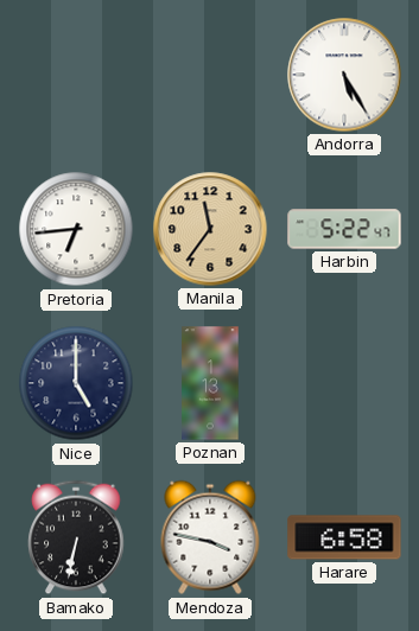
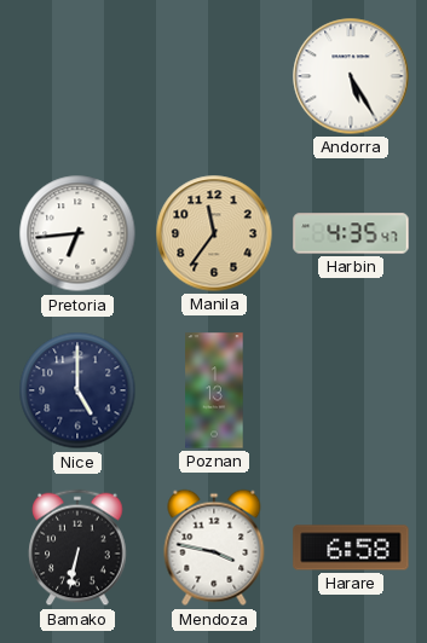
Harbin: 5:22 -> 4:35
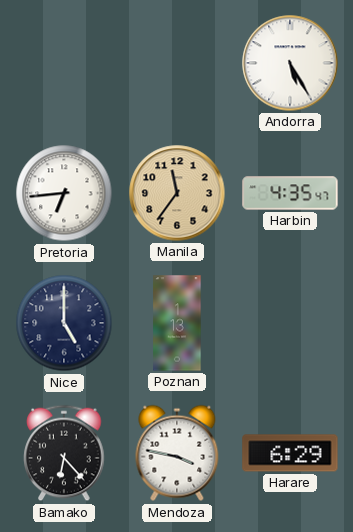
Bamako: 6:32 -> 6:23
Harare: 6:58 -> 6:29
